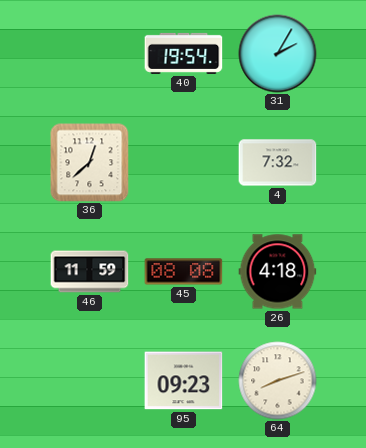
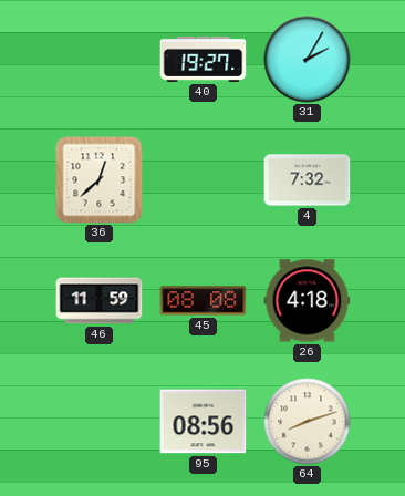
40: 19:54 -> 19:27
95: 09:23 -> 08:56
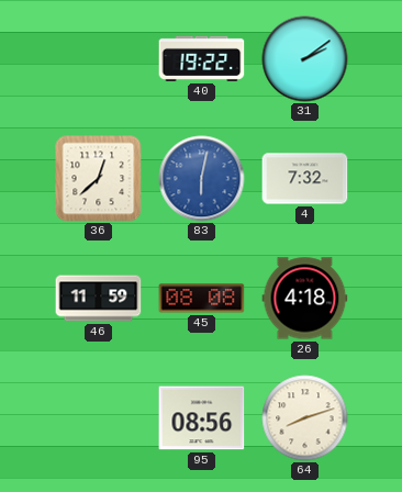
40: 19:27 -> 19:22
31: 2:05 -> 2:09
83: none -> 6:02
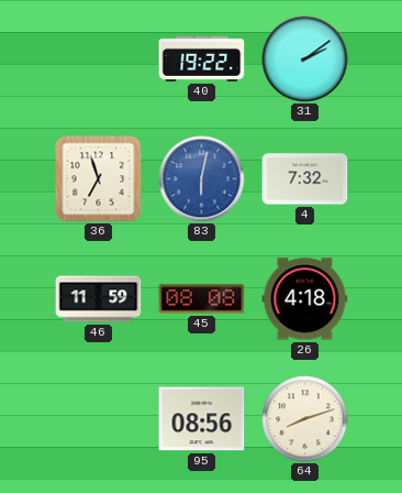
36: 12:38 -> 6:57
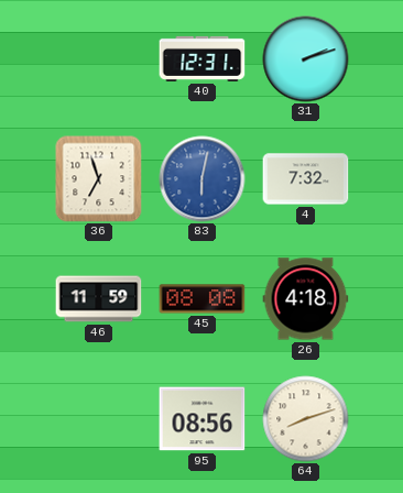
40: 19:22 -> 12:31
31: 2:09 -> 2:12
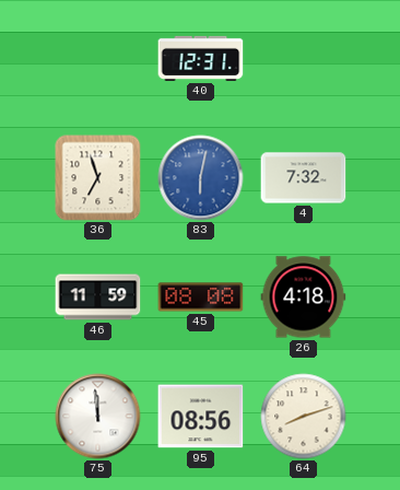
31: 2:12 -> none
75: none -> 11:59
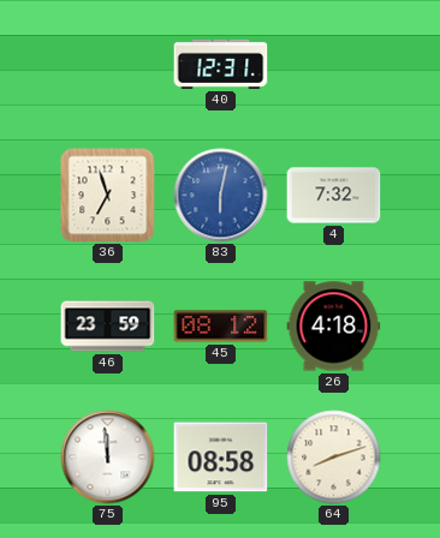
46: 11:59 -> 23:59
45: 08:08 -> 08:12
95: 08:56 -> 08:58
